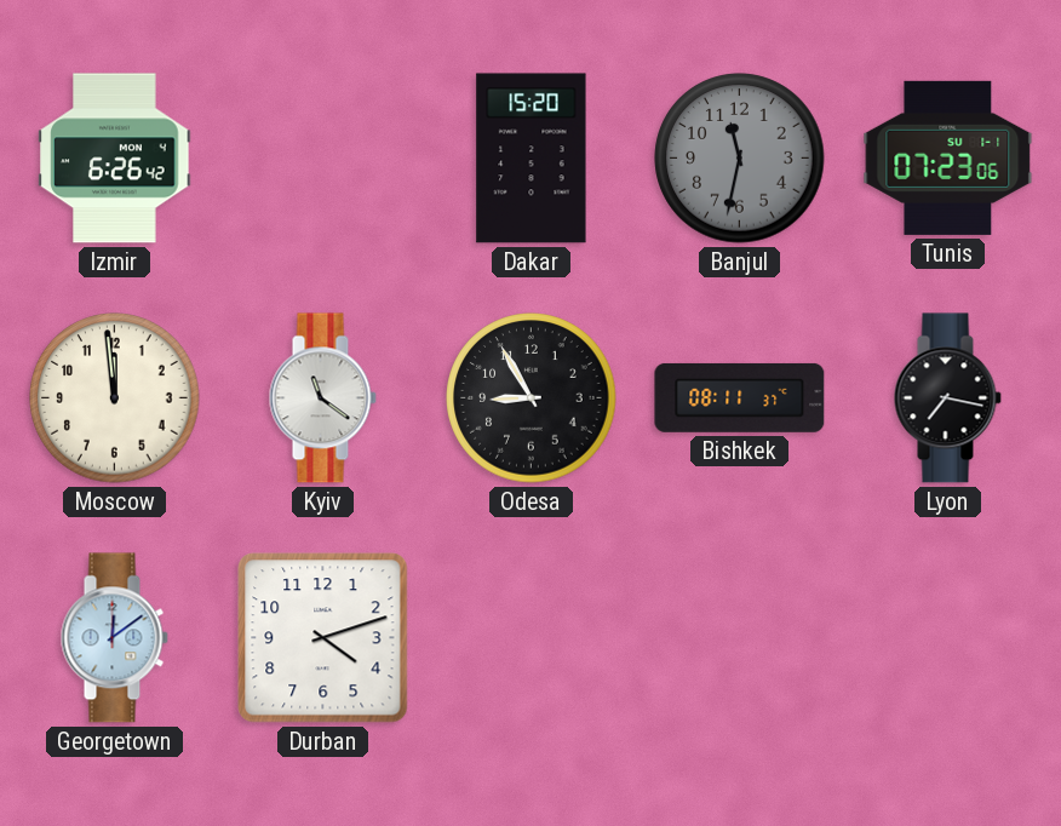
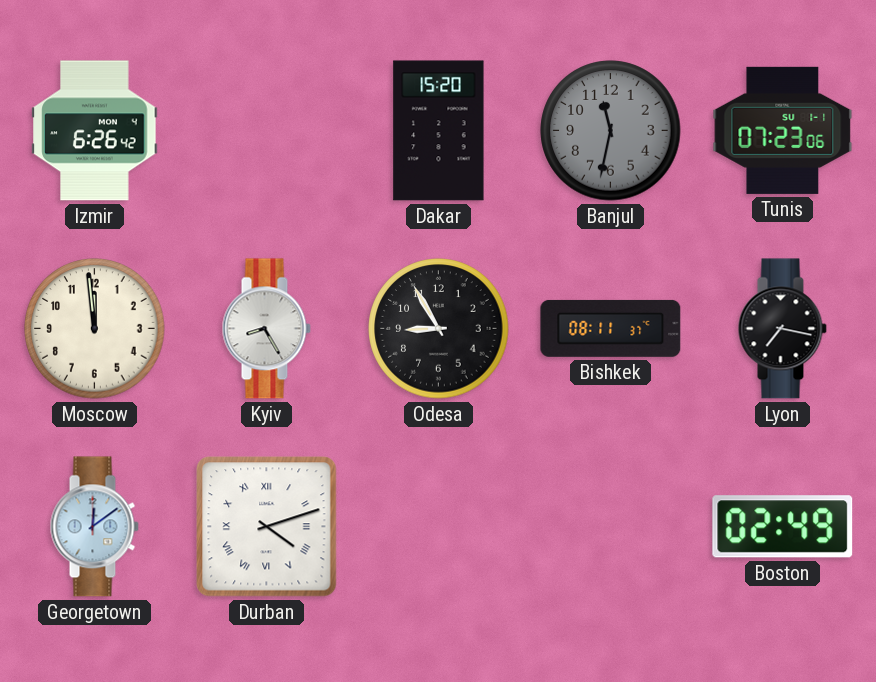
Kyiv: 11:21 -> 8:25
Durban numerals: Arabic -> Roman
Boston: none -> 02:49
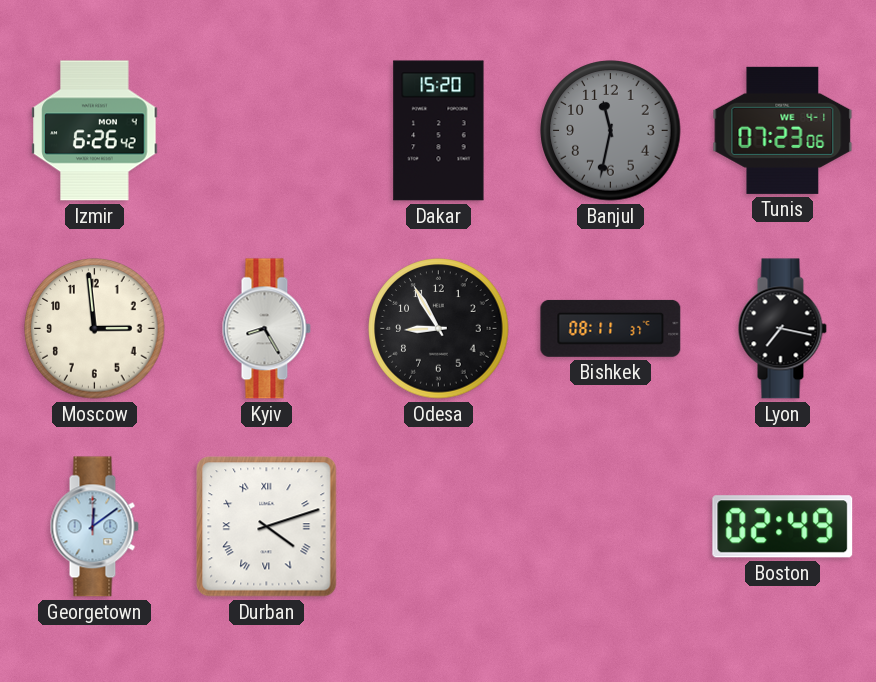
Tunis date: SU 1-1 -> WE 4-1
Moscow: 11:59 -> 2:59
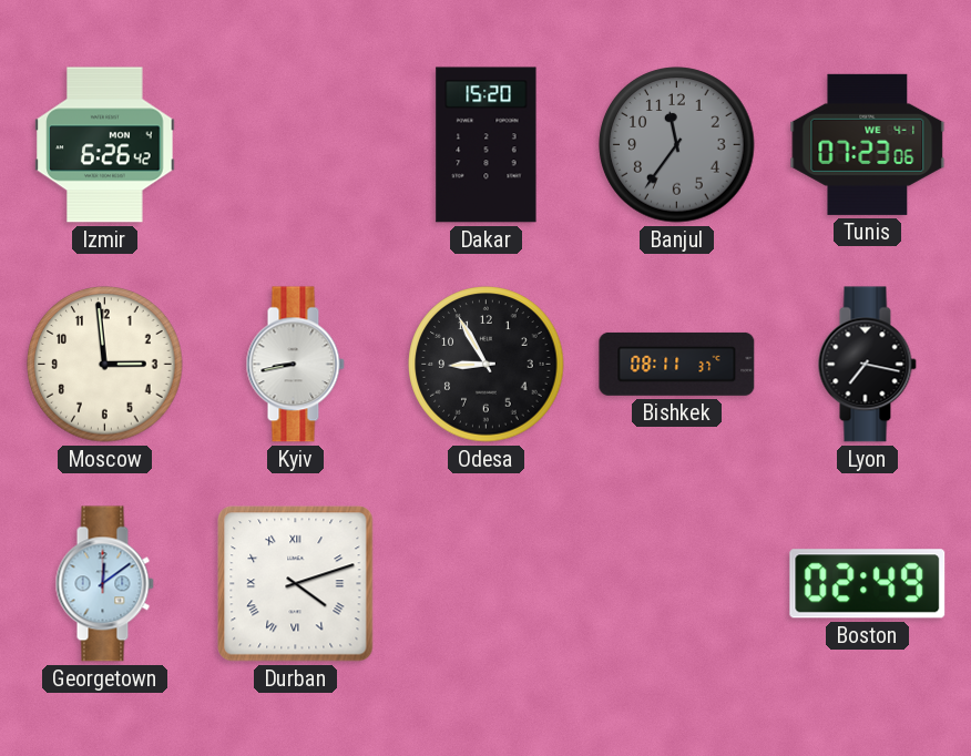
Banjul: 11:32 -> 11:36
Kyiv: 8:25 -> 8:43
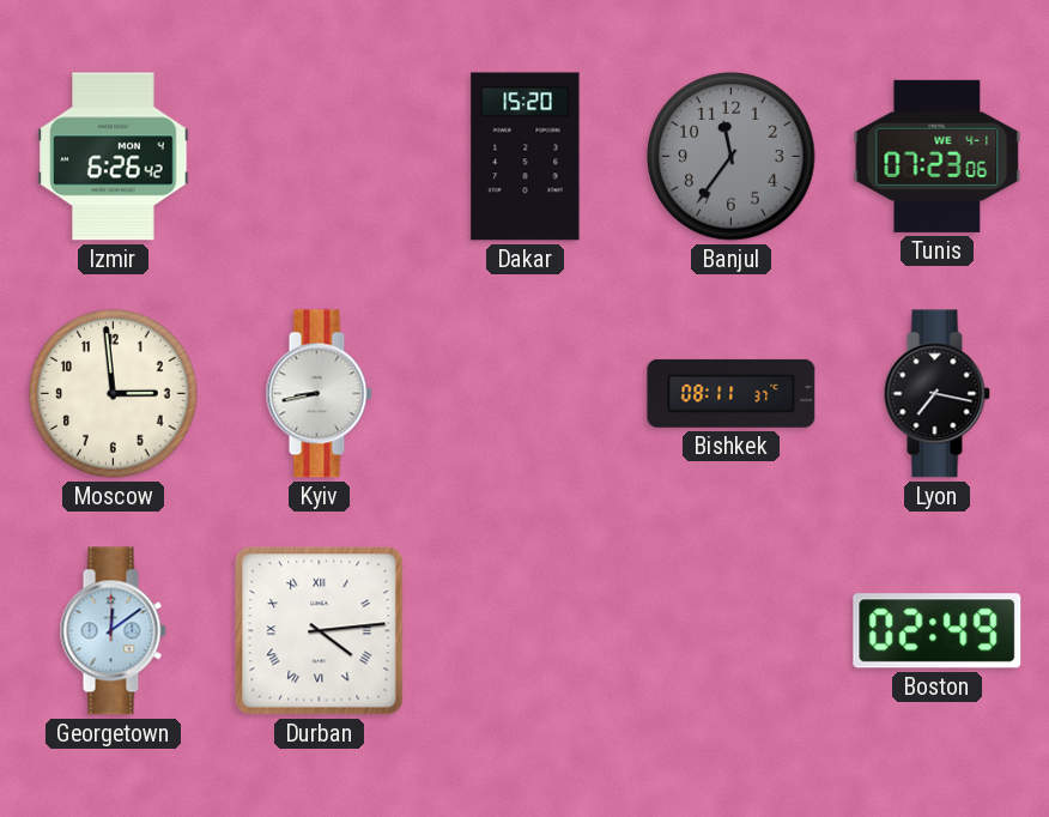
Odesa: 8:55 -> none
Durban: 4:12 -> 4:14
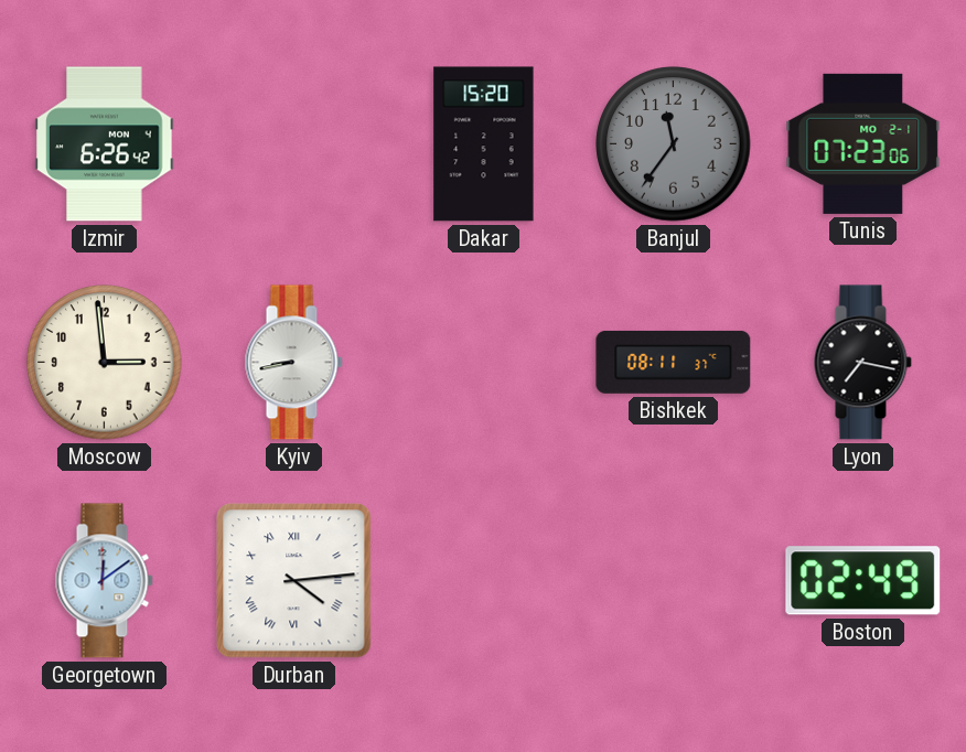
Tunis date: WE 4-1 -> MO 2-1
